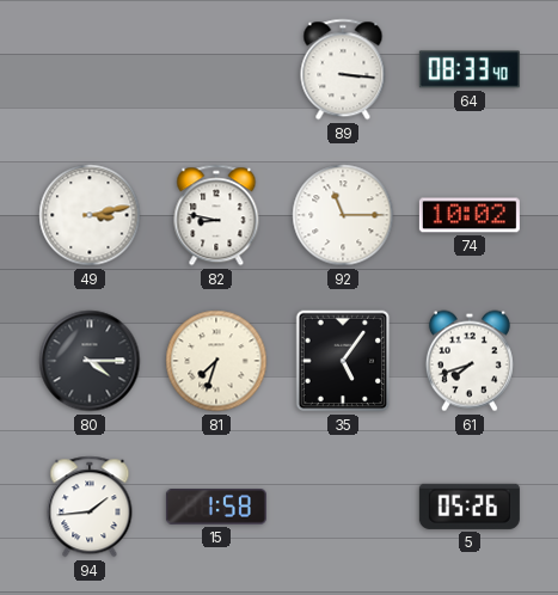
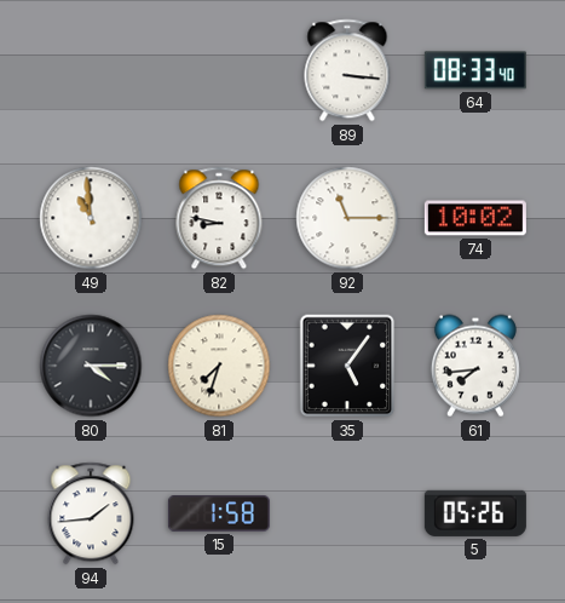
49: 3:13 -> 10:59
61: 7:42 -> 7:44
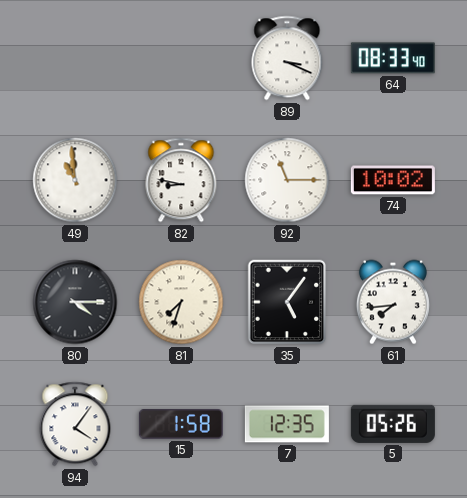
89: 3:16 -> 3:19
94: 1:44 -> 4:06
7: none -> 12:35
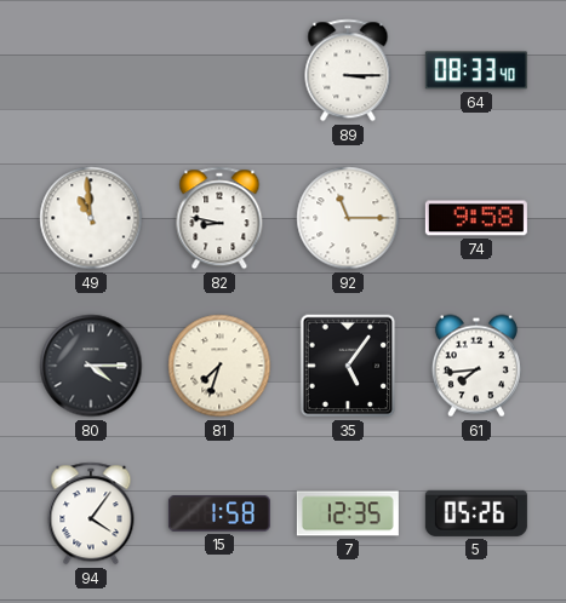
89: 3:19 -> 3:15
74: 10:02 -> 9:58
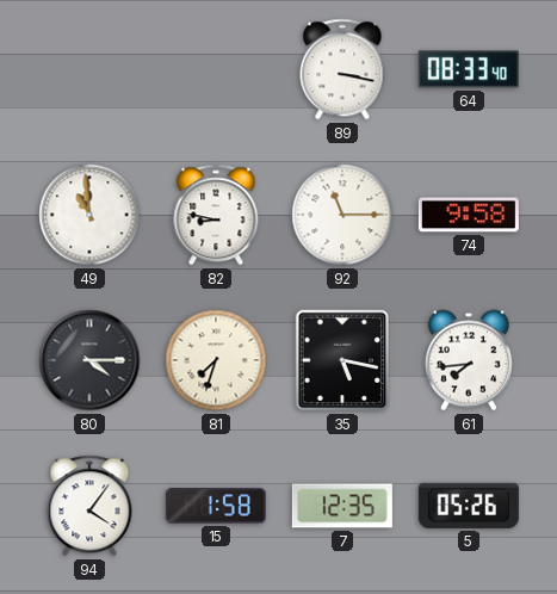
89: 3:15 -> 3:17
35: 5:06 -> 5:17
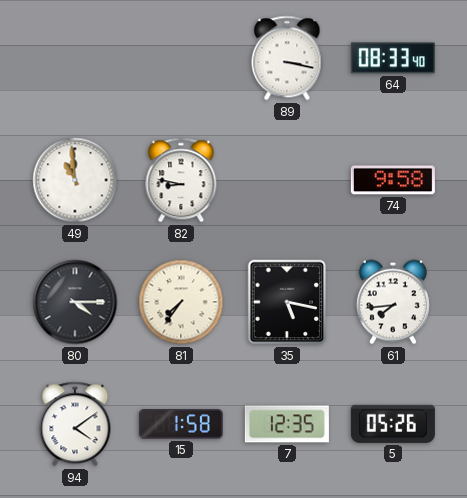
92: 11:15 -> none
81: 7:33 -> 7:36
94: 4:06 -> 4:09
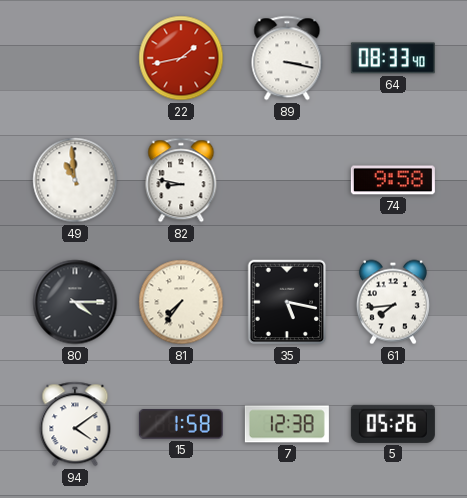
22: none -> 1:43
7: 12:35 -> 12:38
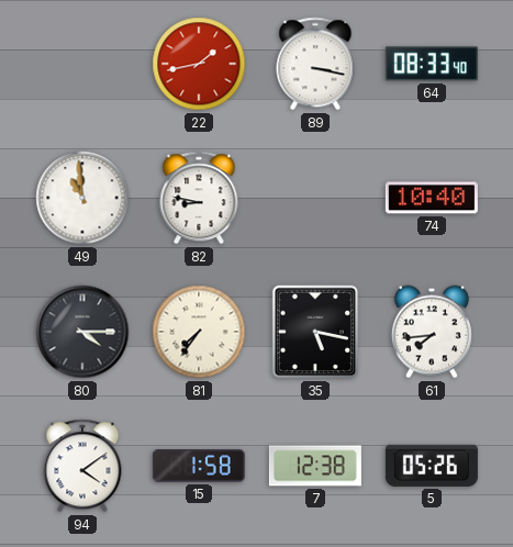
74: 9:58 -> 10:40
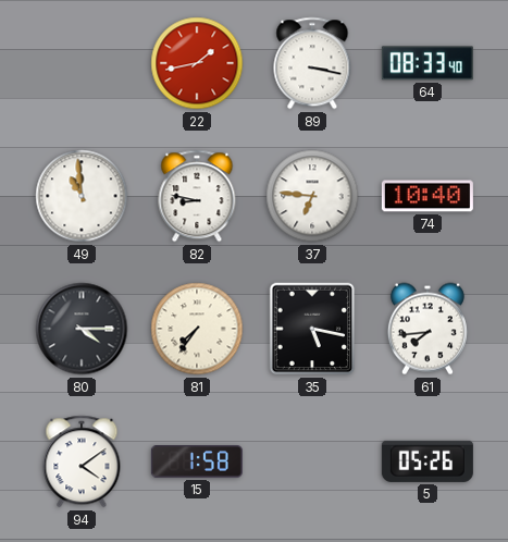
37: none -> 6:46
7: 12:38 -> none
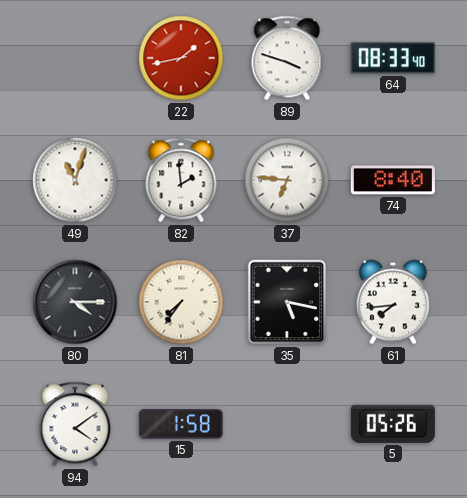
89: 3:17 -> 3:48
49: 10:59 -> 11:03
82: 8:47 -> 1:59
74: 10:40 -> 8:40
